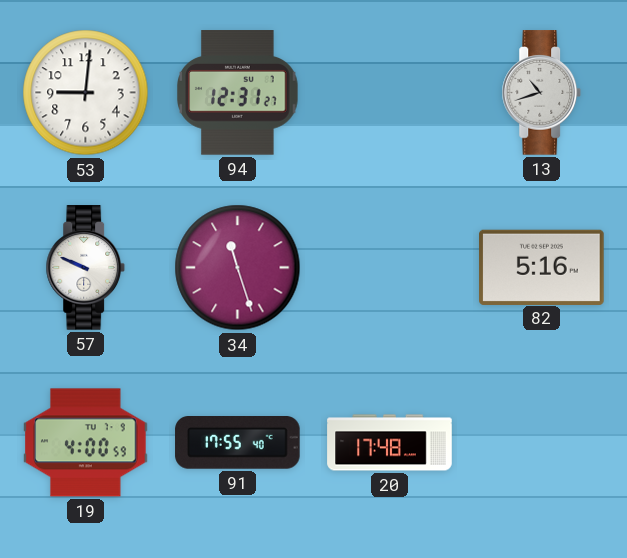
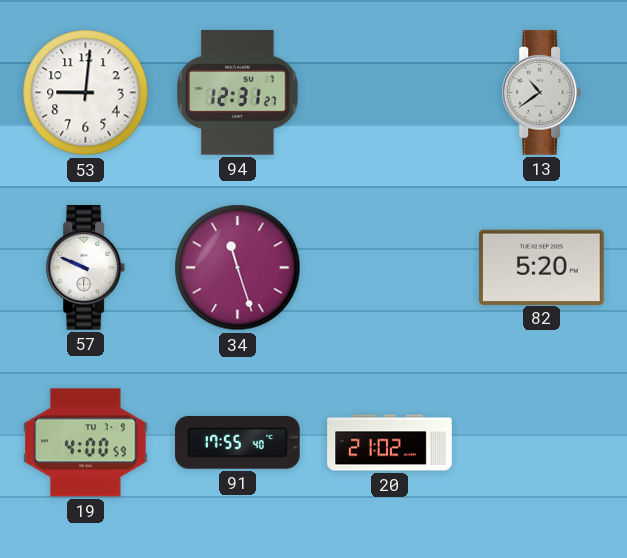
13: 10:42 -> 10:39
82: 5:16 -> 5:20
20: 17:48 -> 21:02
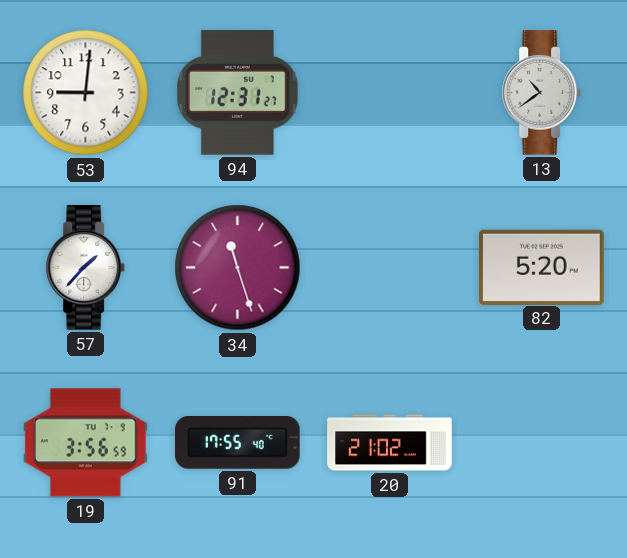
57: 9:49 -> 1:37
19: 4:00 -> 3:56
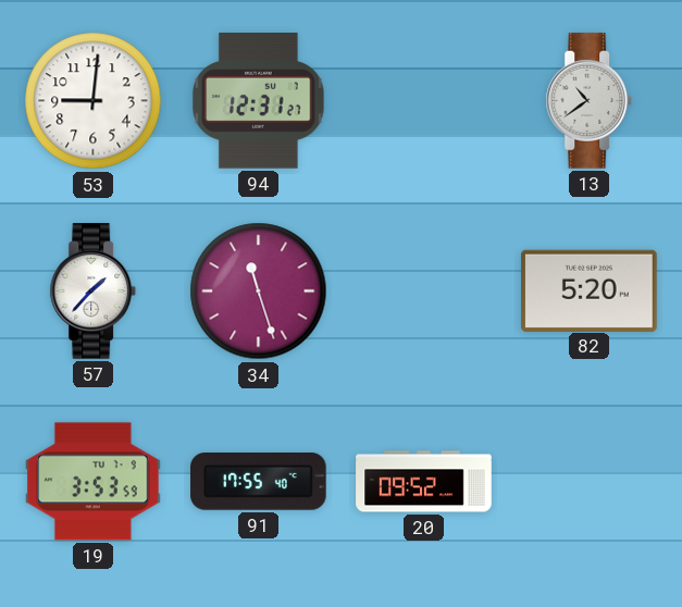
19: 3:56 -> 3:53
20: 21:02 -> 09:52
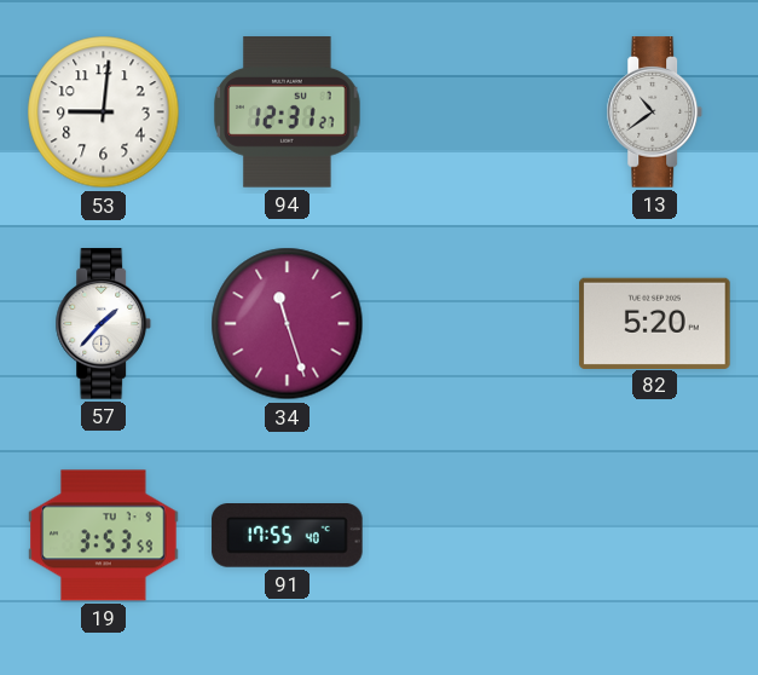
20: 09:52 -> none
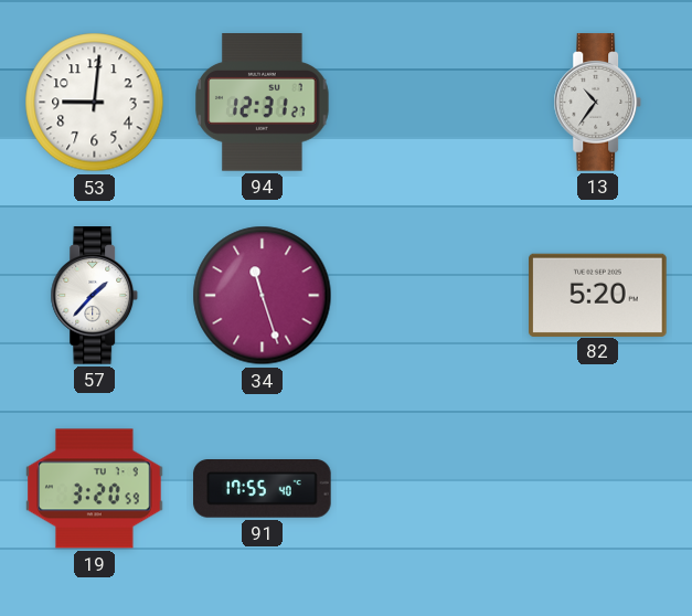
13: 10:39 -> 10:36
19: 3:53 -> 3:20
